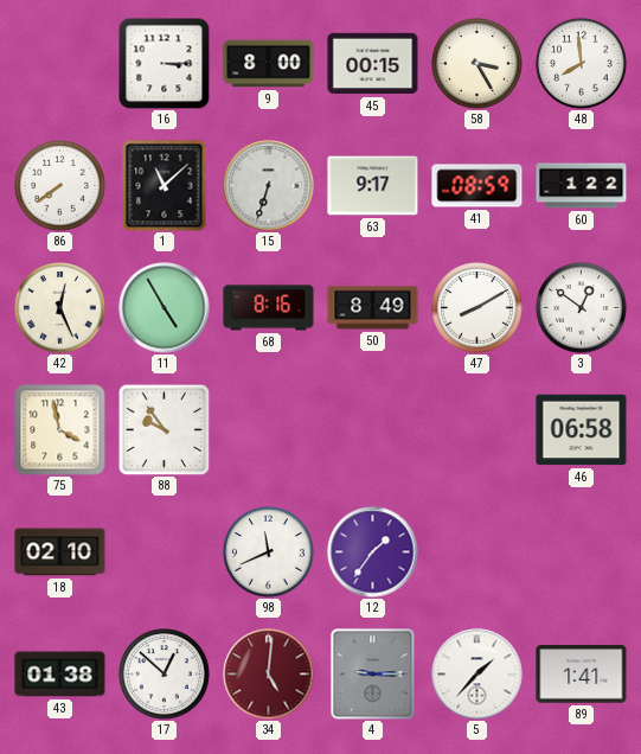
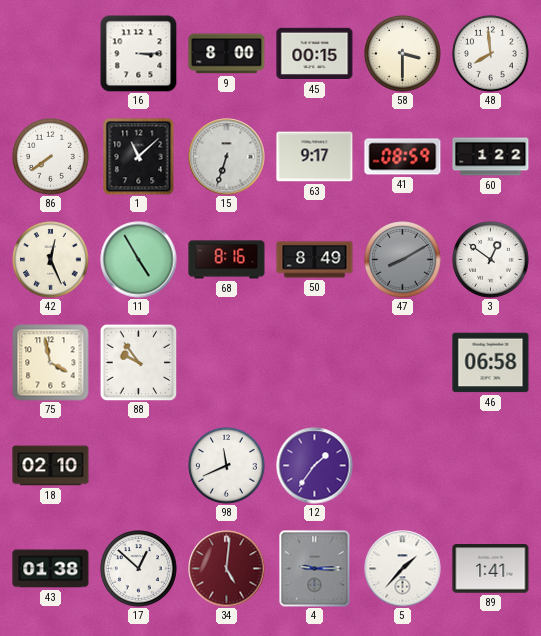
58: 3:25 -> 3:30
47 dial: white -> grey
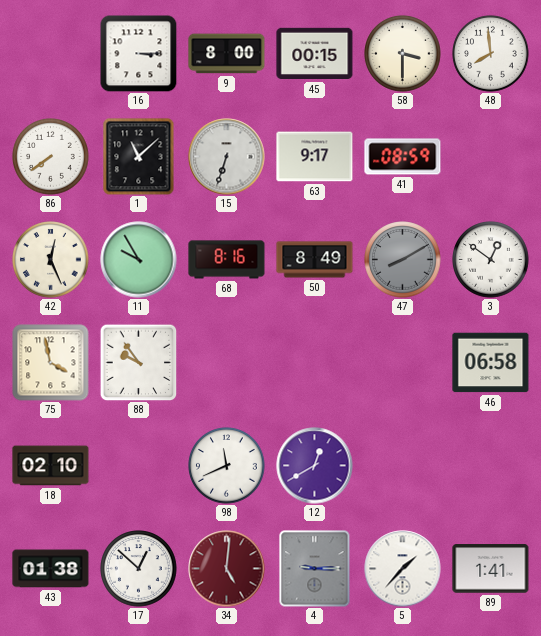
60: 1:22 -> none
11: 4:55 -> 9:55
12: 1:36 -> 12:40
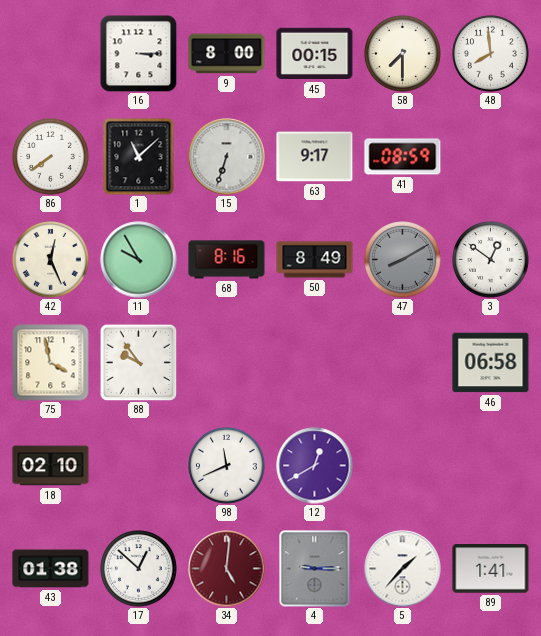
58: 3:30 -> 7:30
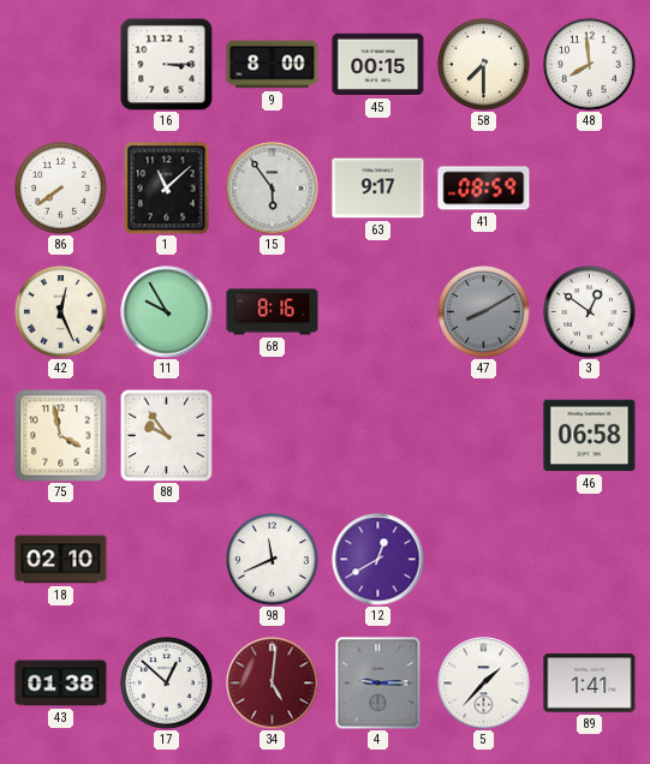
15: 6:33 -> 5:54
50: 8:49 -> none
